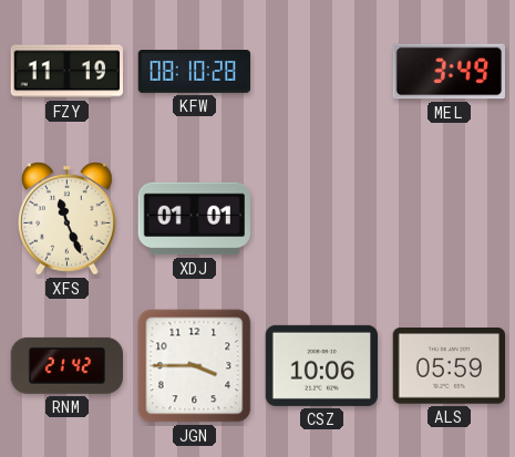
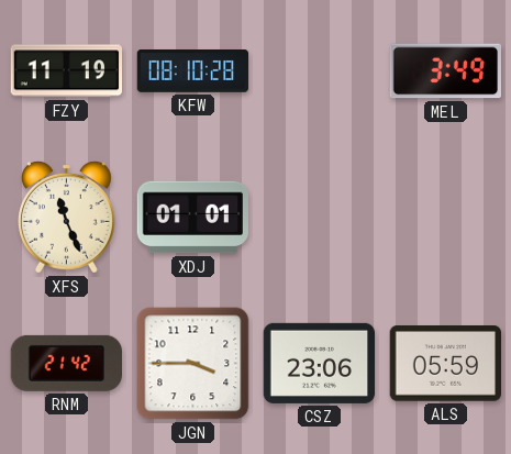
CSZ: 10:06 -> 23:06
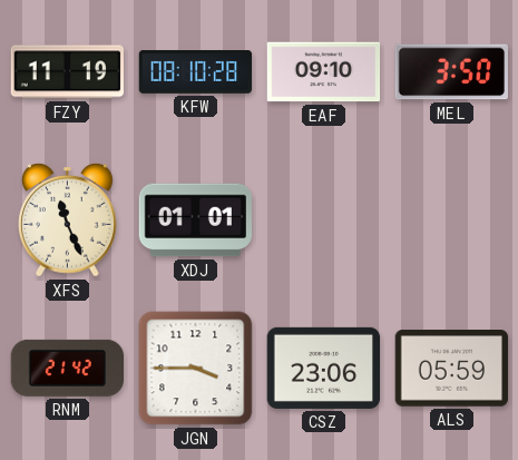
EAF: none -> 09:10
MEL: 3:49 -> 3:50
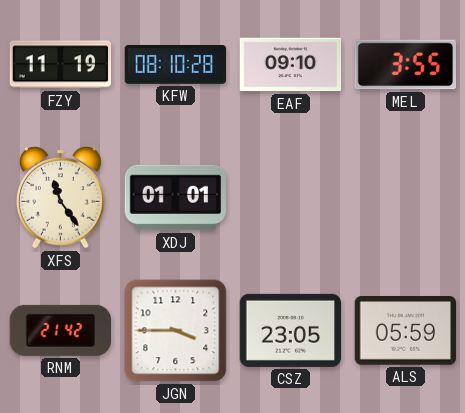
MEL: 3:50 -> 3:55
XFS: 11:26 -> 11:24
CSZ: 23:06 -> 23:05
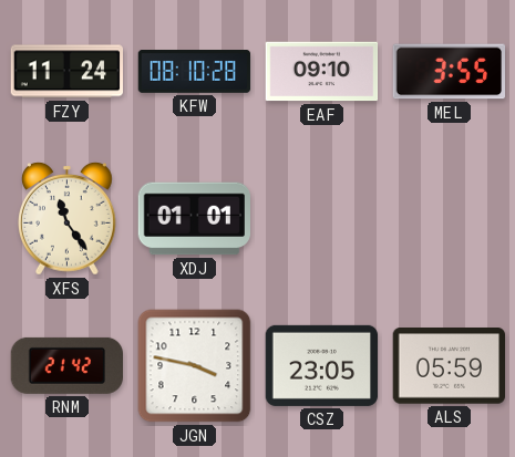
FZY: 11:19 -> 11:24
JGN: 3:45 -> 3:47
